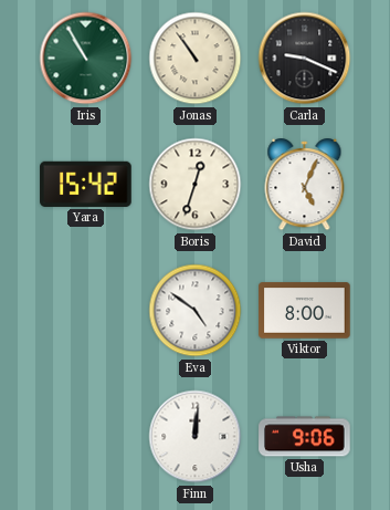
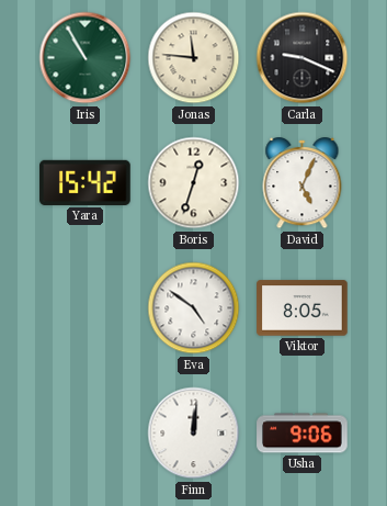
Jonas: 10:54 -> 11:46
Viktor: 8:00 -> 8:05
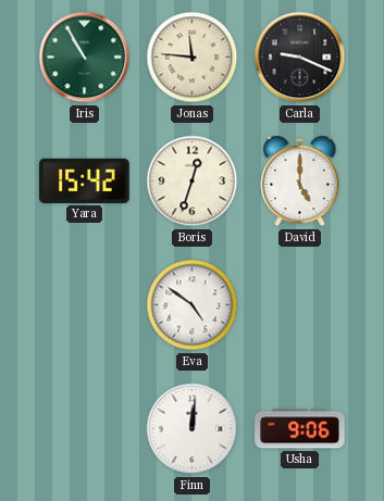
David: 5:04 -> 5:00
Viktor: 8:05 -> none
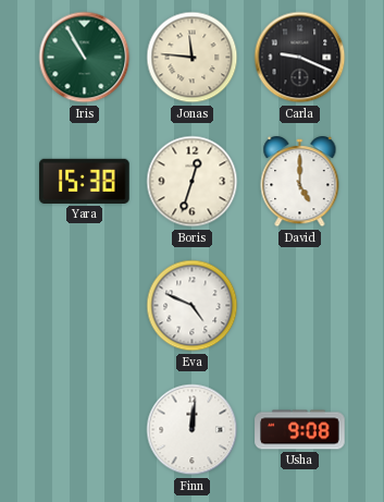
Yara: 15:42 -> 15:38
Eva: 4:51 -> 4:49
Usha: 9:06 -> 9:08
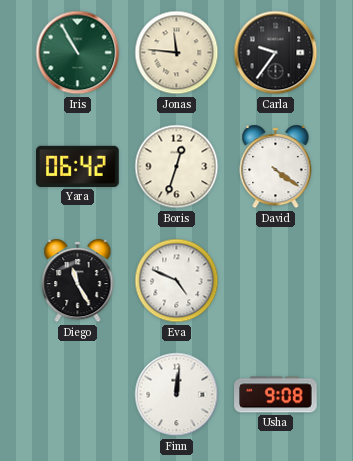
Carla: 9:19 -> 9:36
Yara: 15:38 -> 06:42
David: 5:00 -> 4:21
Diego: none -> 11:25
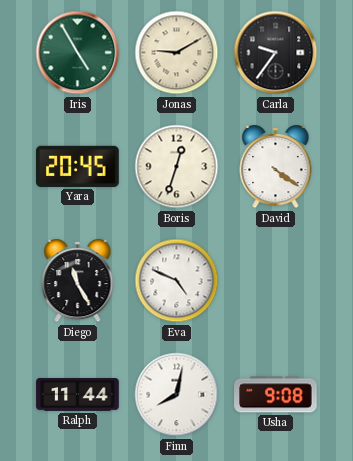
Iris: 10:55 -> 4:55
Jonas: 11:46 -> 9:10
Yara: 06:42 -> 20:45
Ralph: none -> 11:44
Finn: 12:01 -> 8:02
